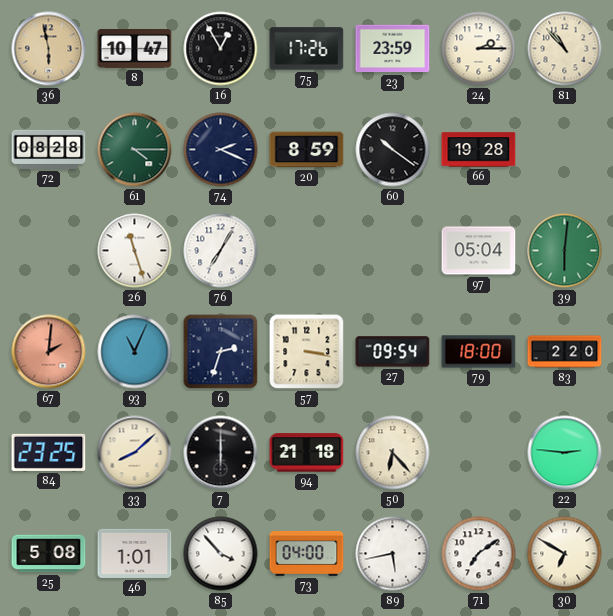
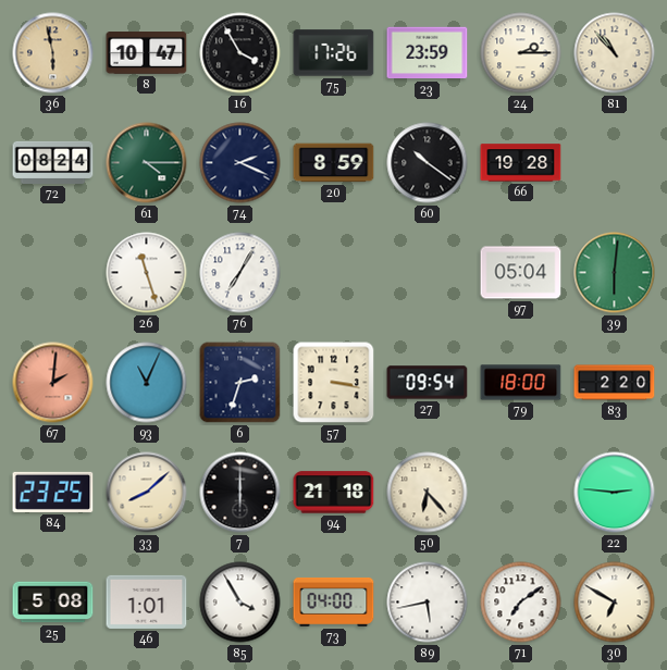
16: 12:55 -> 3:55
72: 08:28 -> 08:24
85: 3:53 -> 3:55
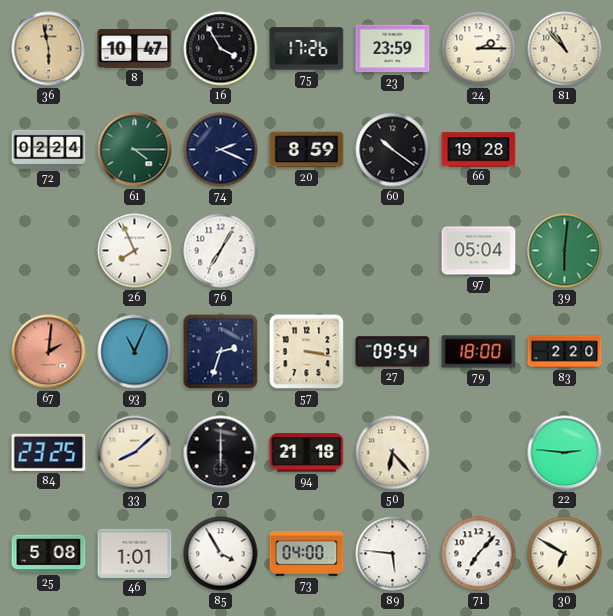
72: 08:24 -> 02:24
26: 11:27 -> 7:56
89: 5:43 -> 5:46
71: 7:09 -> 7:07
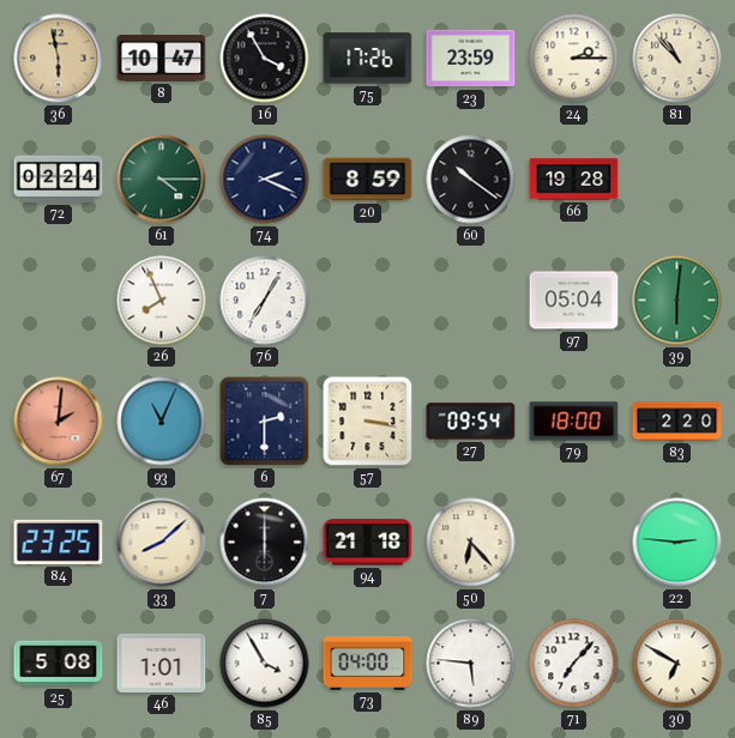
6: 2:33 -> 2:30
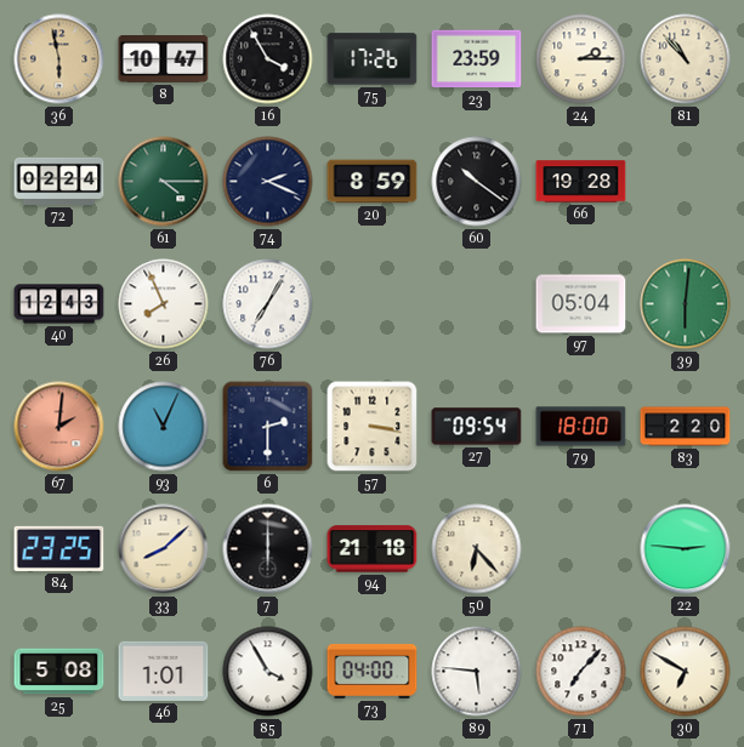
40: none -> 12:43
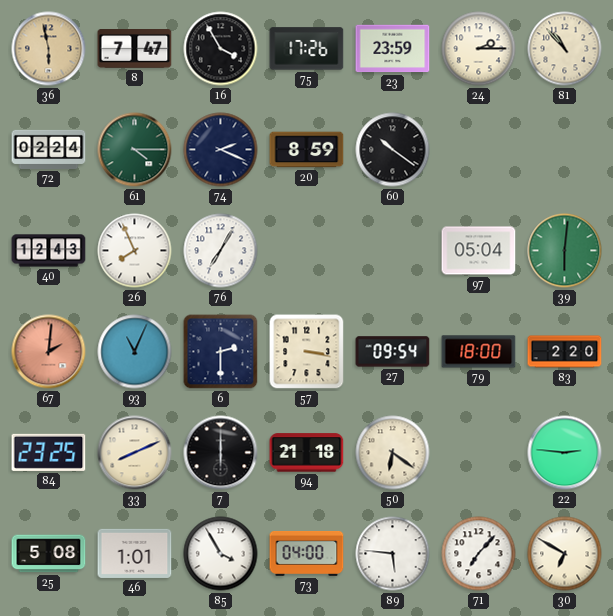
8: 10:47 -> 7:47
66: 19:28 -> none
33: 8:08 -> 8:11
50: 6:23 -> 6:21
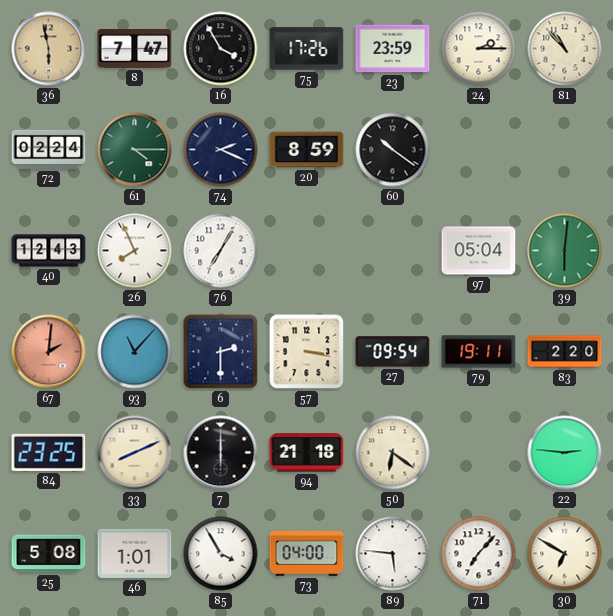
93: 11:04 -> 11:07
79: 18:00 -> 19:11
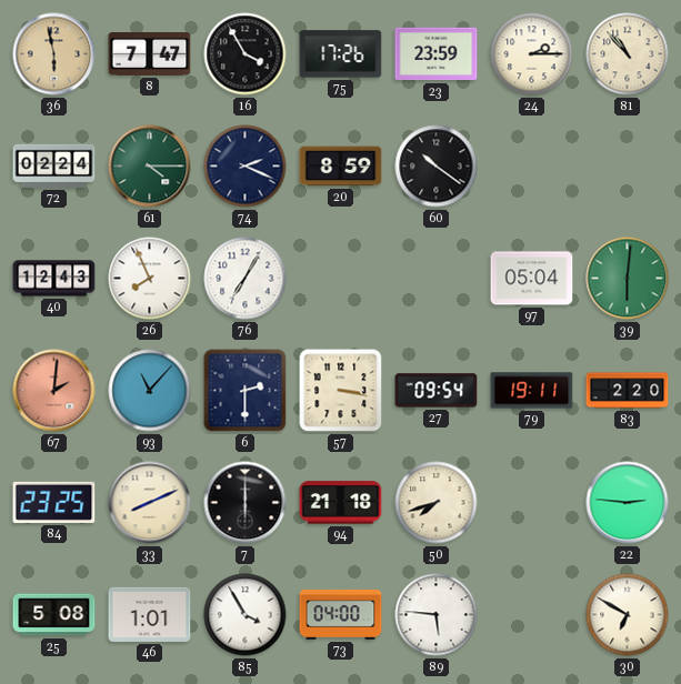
50: 6:21 -> 7:42
71: 7:07 -> none
